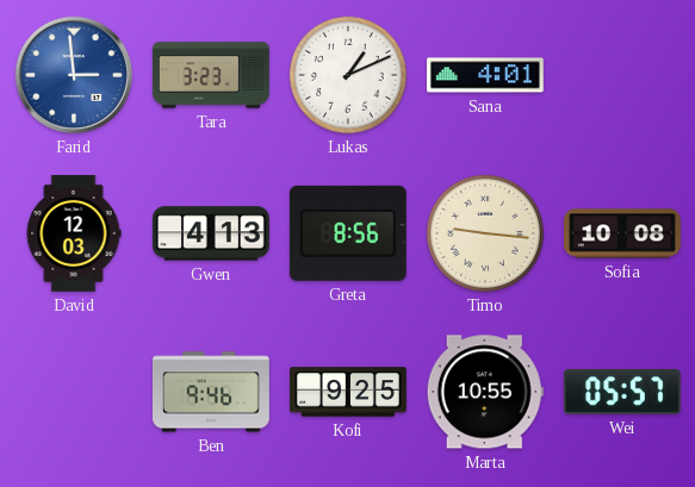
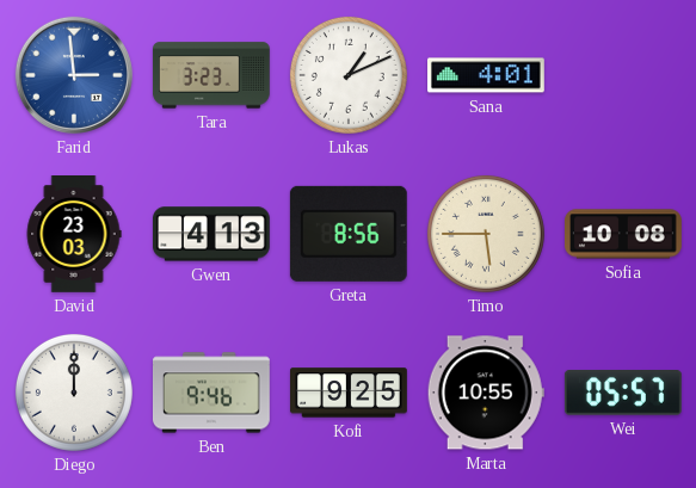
David: 12:03 -> 23:03
Timo: 9:16 -> 5:45
Diego: none -> 12:00
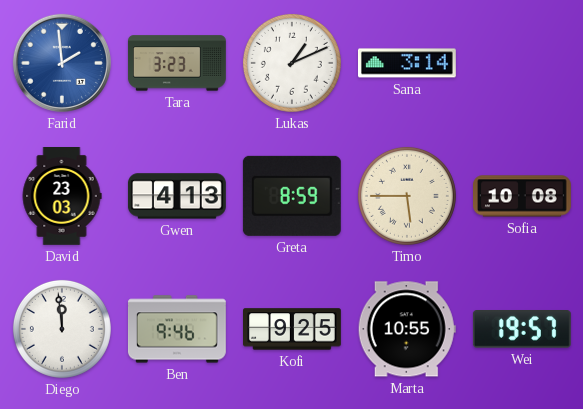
Farid: 2:59 -> 1:59
Sana: 4:01 -> 3:14
Greta: 8:56 -> 8:59
Diego: 12:00 -> 11:59
Wei: 05:57 -> 19:57
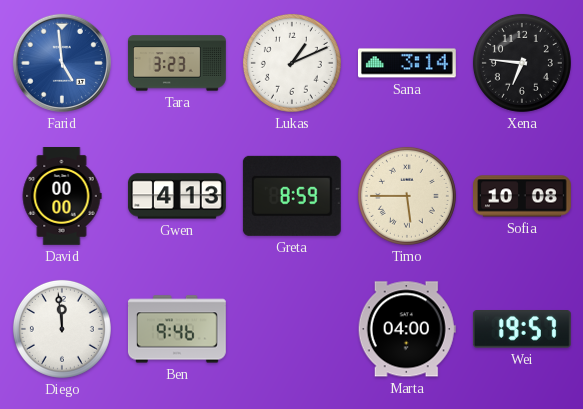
Farid: 1:59 -> 4:59
Xena: none -> 6:46
David: 23:03 -> 00:00
Kofi: 9:25 -> none
Marta: 10:55 -> 04:00
